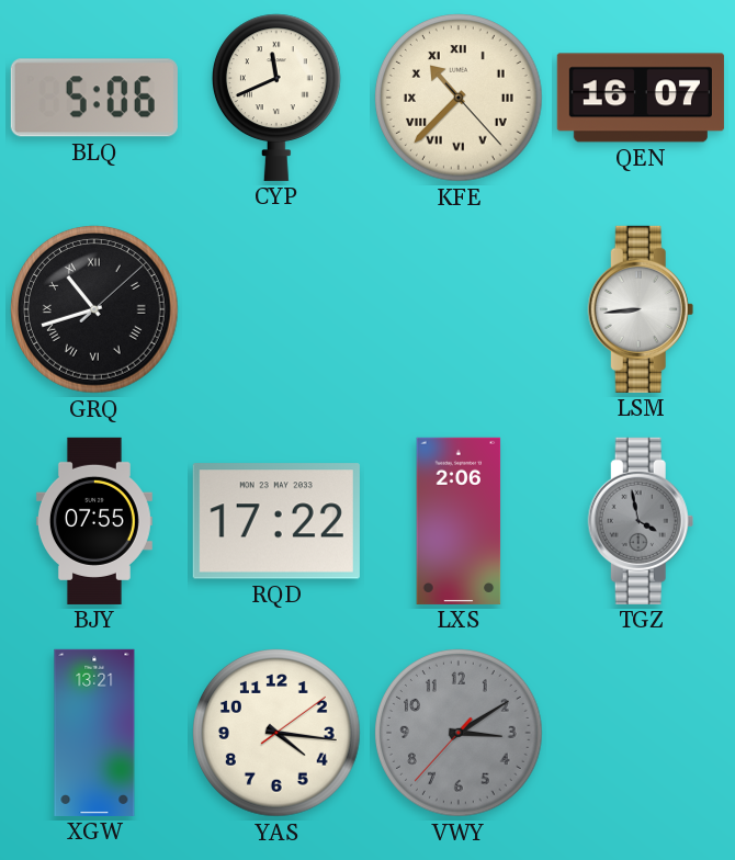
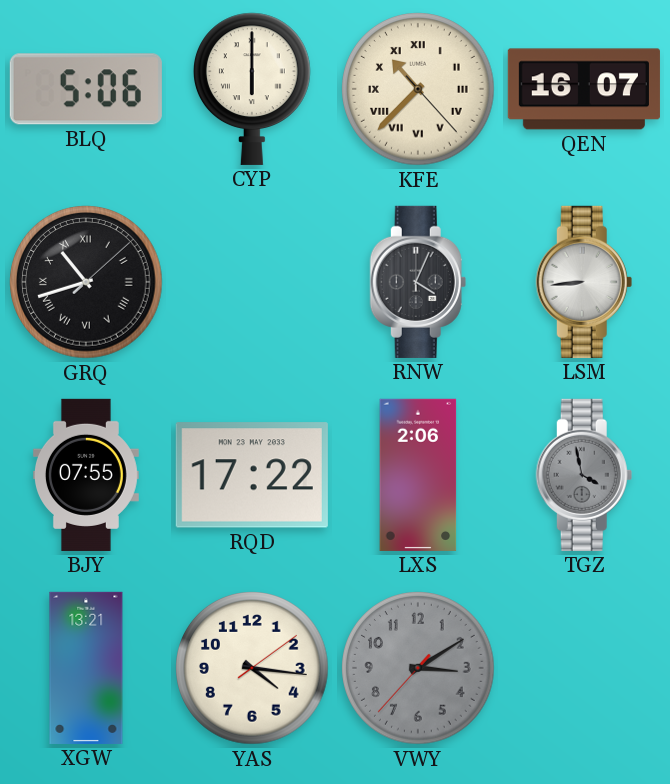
CYP: 11:41 -> 6:00
RNW: none -> 4:04
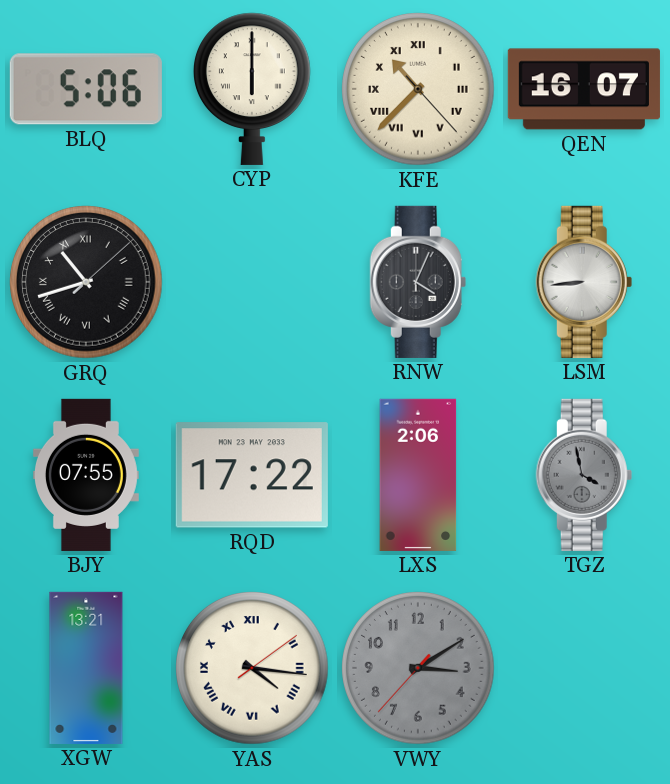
YAS numerals: Arabic -> Roman
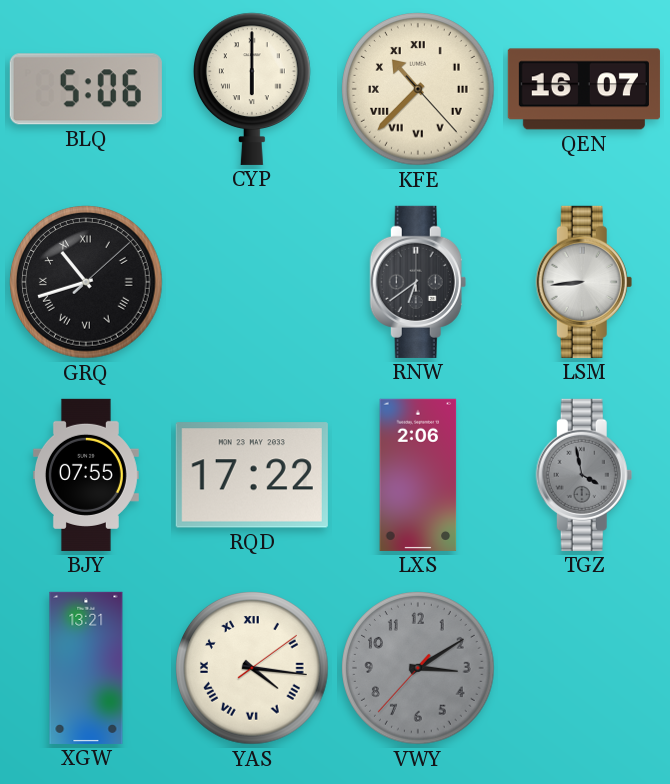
RNW: 4:04 -> 6:39
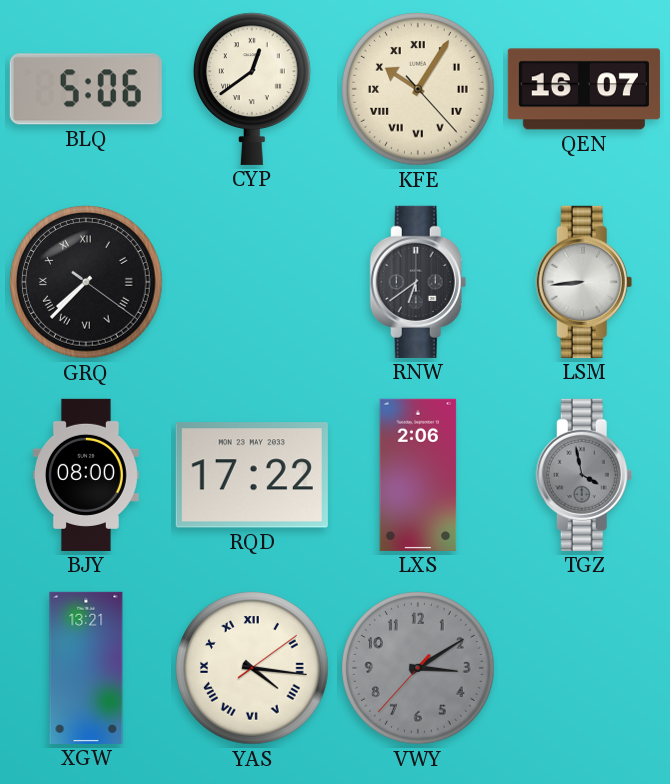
CYP: 6:00 -> 12:39
KFE: 10:37 -> 10:05
GRQ: 10:42 -> 7:37
BJY: 07:55 -> 08:00
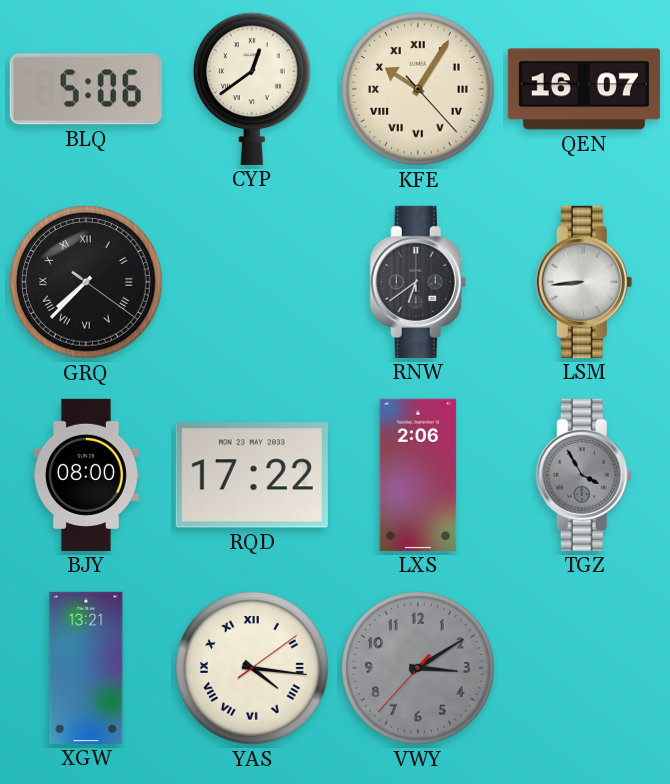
TGZ: 3:58 -> 3:55
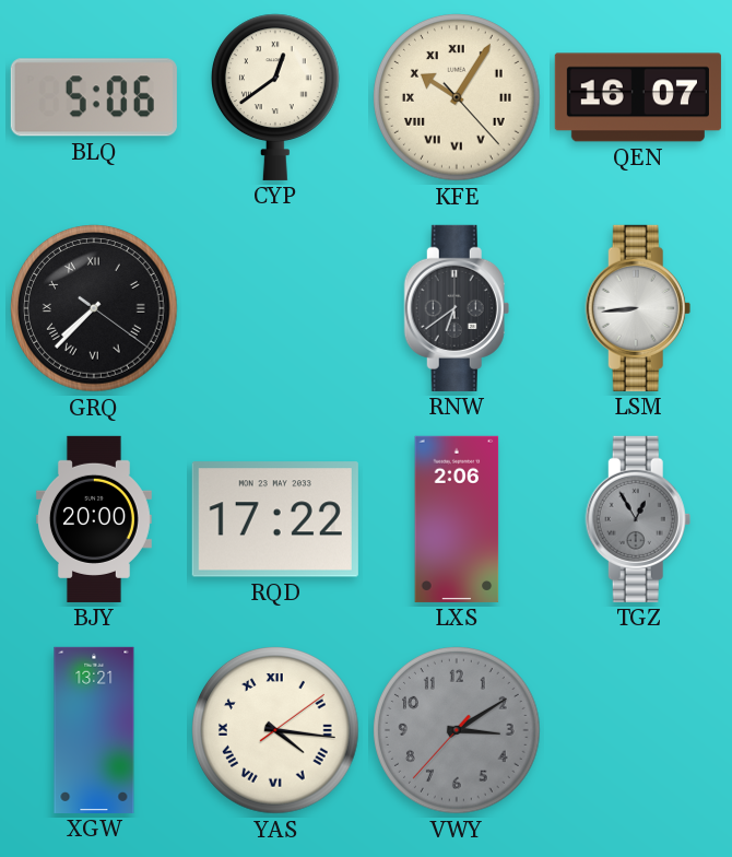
BJY: 08:00 -> 20:00
TGZ: 3:55 -> 12:55
